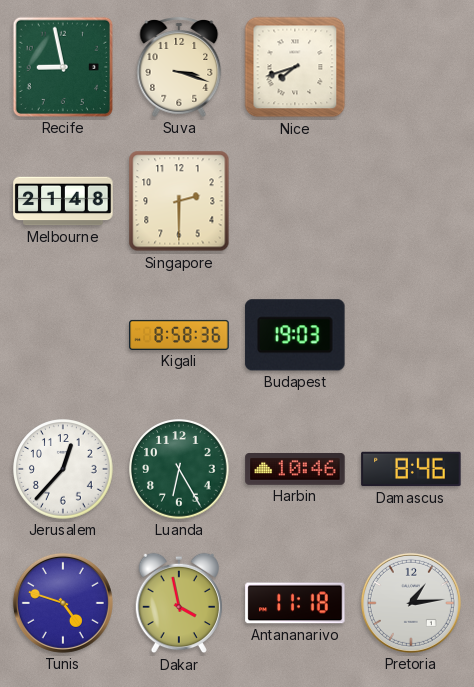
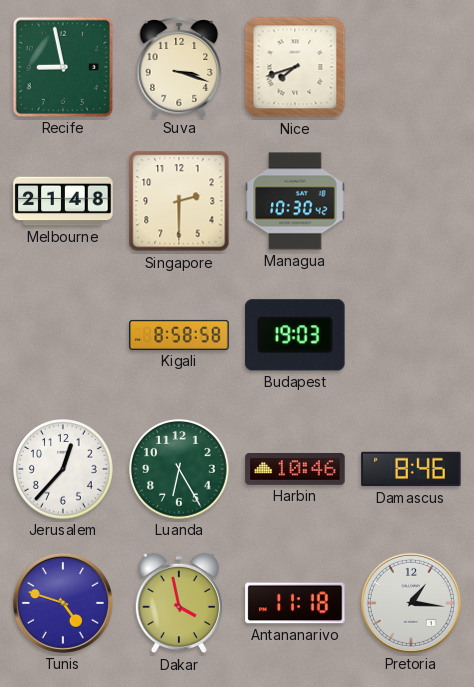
Managua: none -> 10:30
Kigali: 8:58:36 -> 8:58:58
Pretoria: 1:14 -> 1:16
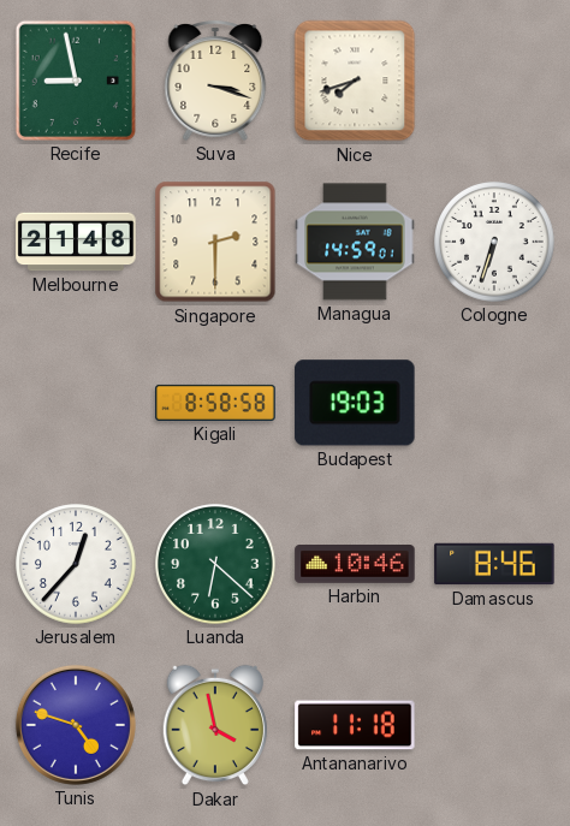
Managua: 10:30 -> 14:59
Cologne: none -> 6:33
Luanda: 6:25 -> 6:22
Pretoria: 1:16 -> none
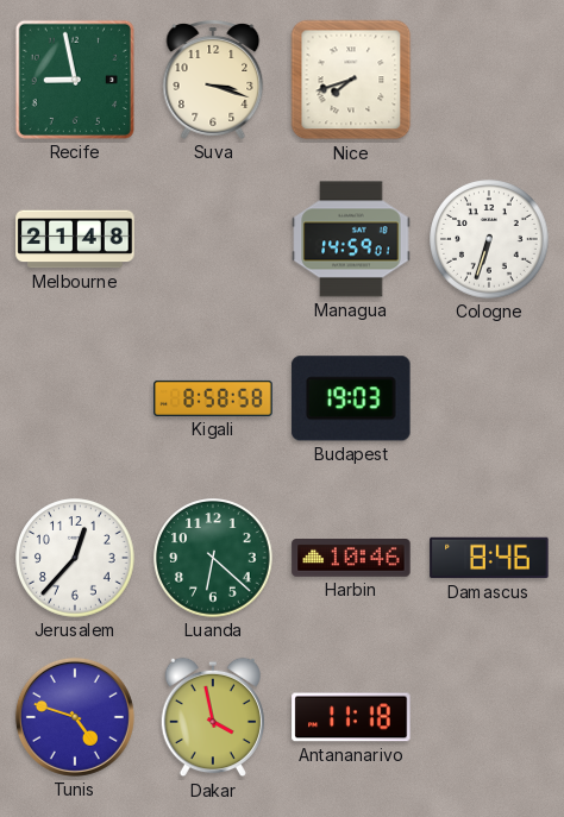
Singapore: 2:30 -> none
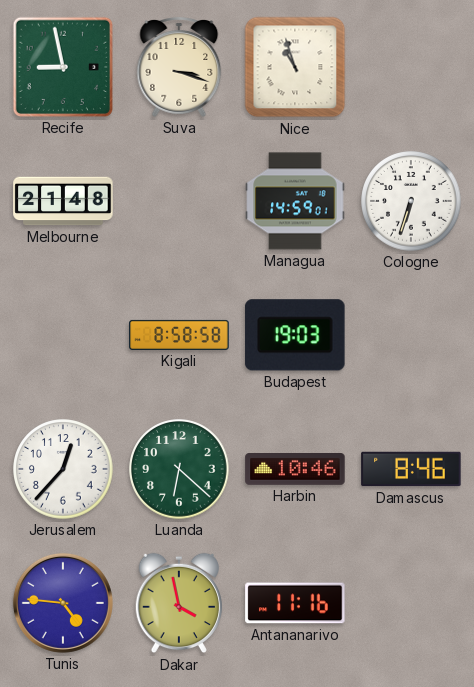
Nice: 7:42 -> 10:57
Tunis: 4:48 -> 4:46
Antananarivo: 11:18 -> 11:16
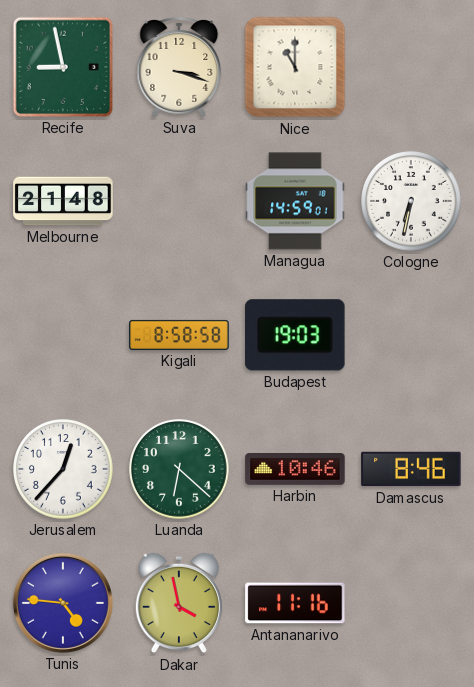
Nice: 10:57 -> 11:00
Cologne: 6:33 -> 6:32
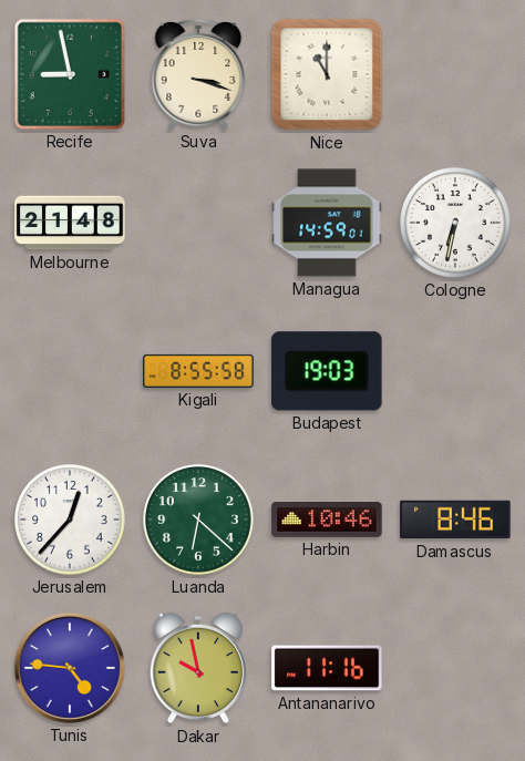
Kigali: 8:58 -> 8:55
Dakar: 3:58 -> 9:58
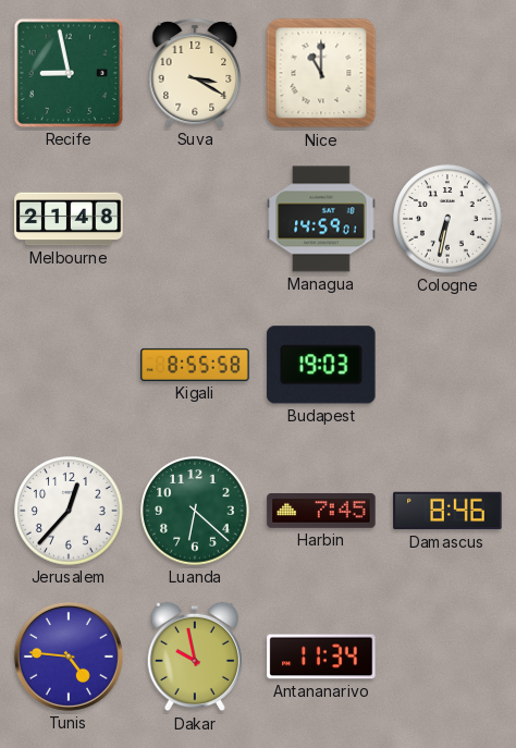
Suva: 3:18 -> 3:20
Harbin: 10:46 -> 7:45
Antananarivo: 11:16 -> 11:34
